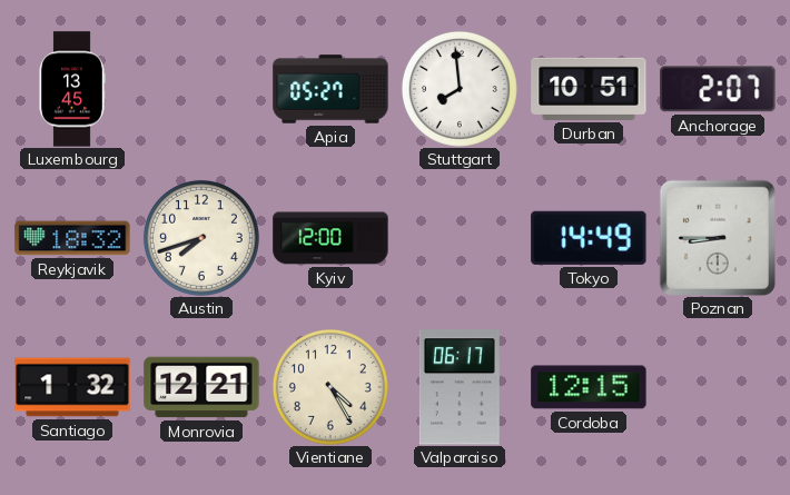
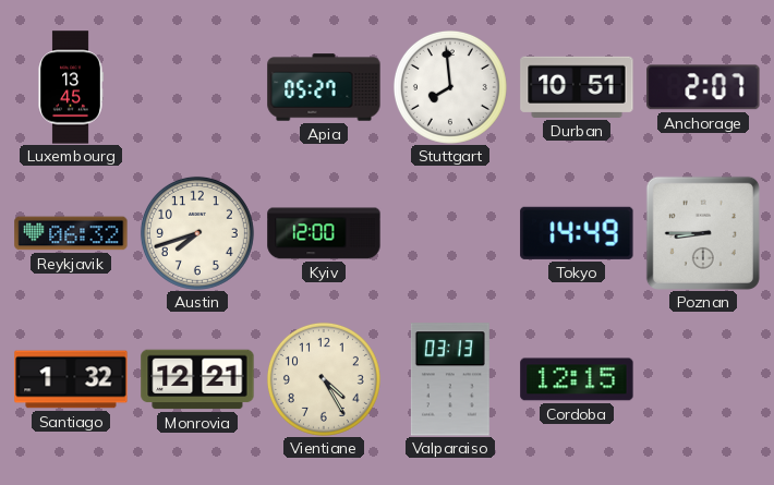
Reykjavik: 18:32 -> 06:32
Valparaiso: 06:17 -> 03:13
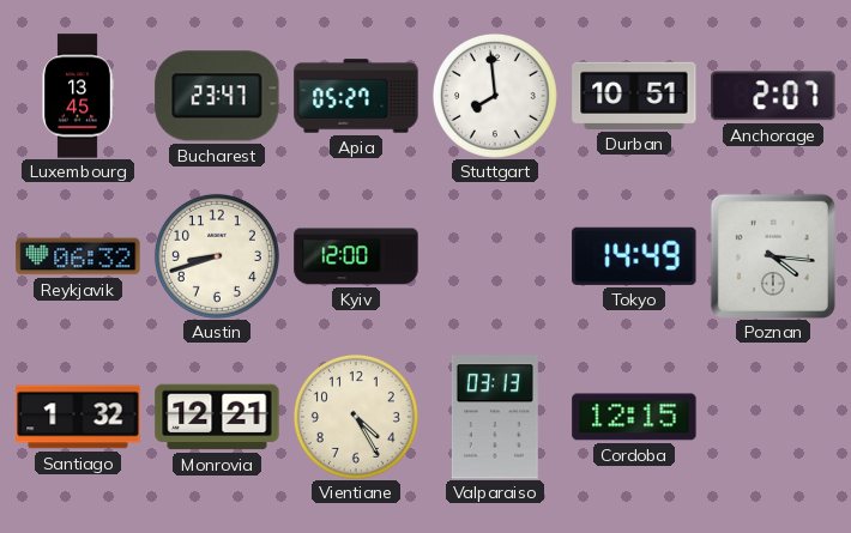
Bucharest: none -> 23:47
Austin: 7:42 -> 8:42
Poznan: 8:45 -> 4:16
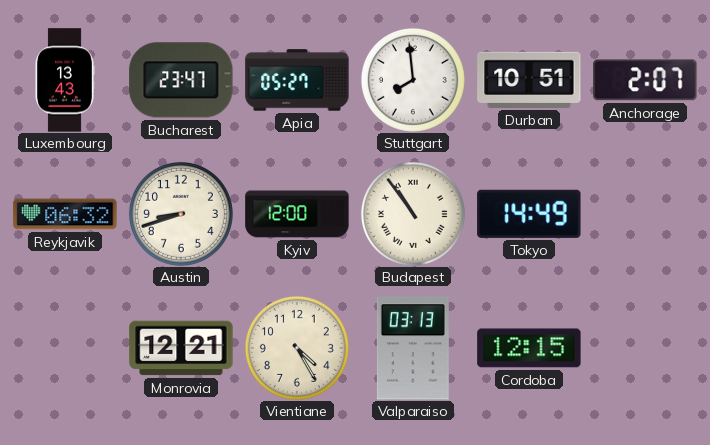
Luxembourg: 13:45 -> 13:43
Budapest: none -> 10:54
Poznan: 4:16 -> none
Santiago: 1:32 -> none
